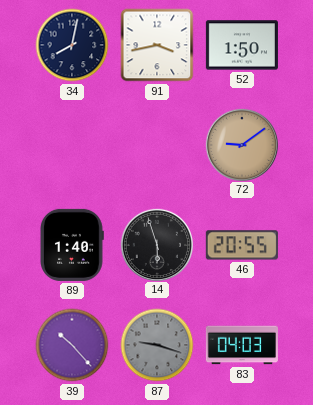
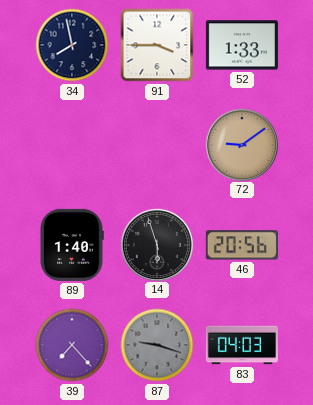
34: 8:02 -> 7:58
91: 3:43 -> 3:45
52: 1:50 -> 1:33
46: 20:55 -> 20:56
39: 10:23 -> 7:23
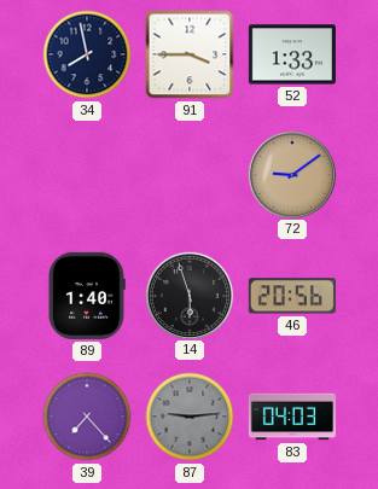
87: 9:18 -> 9:14
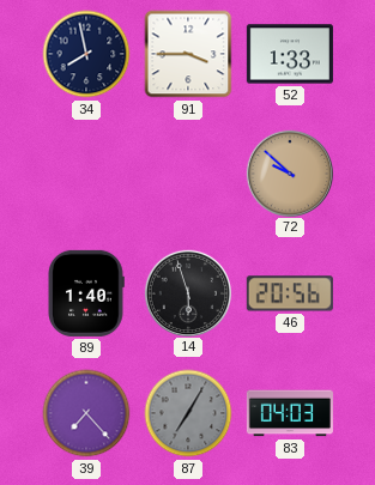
72: 9:09 -> 9:52
87: 9:14 -> 7:05
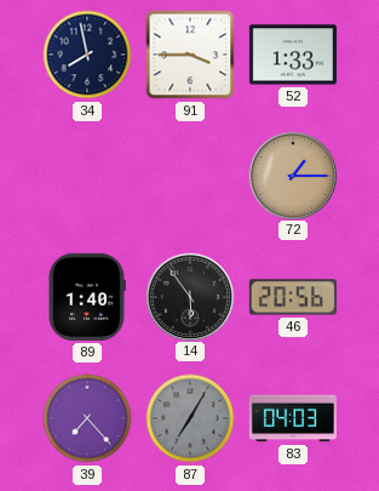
72: 9:52 -> 1:15
14: 5:57 -> 5:54
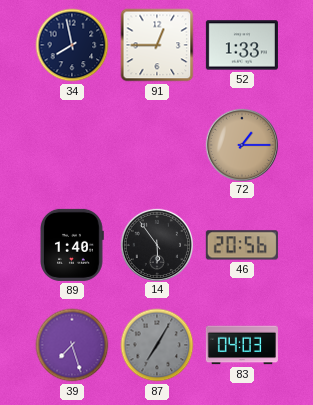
91: 3:45 -> 12:45
39: 7:23 -> 7:27
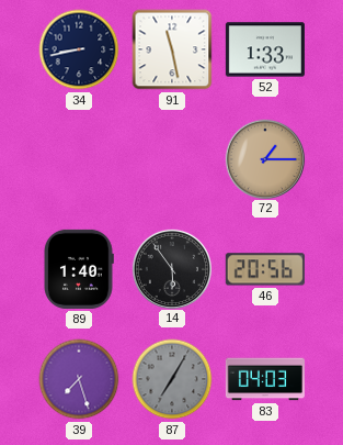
34: 7:58 -> 8:43
91: 12:45 -> 11:28
